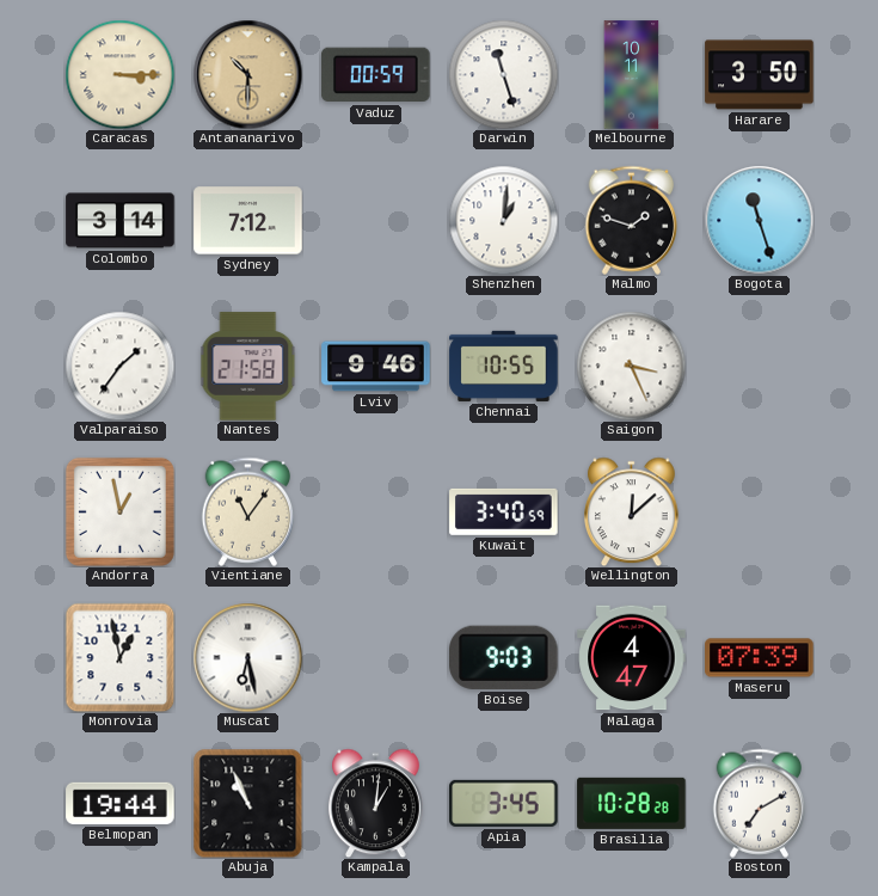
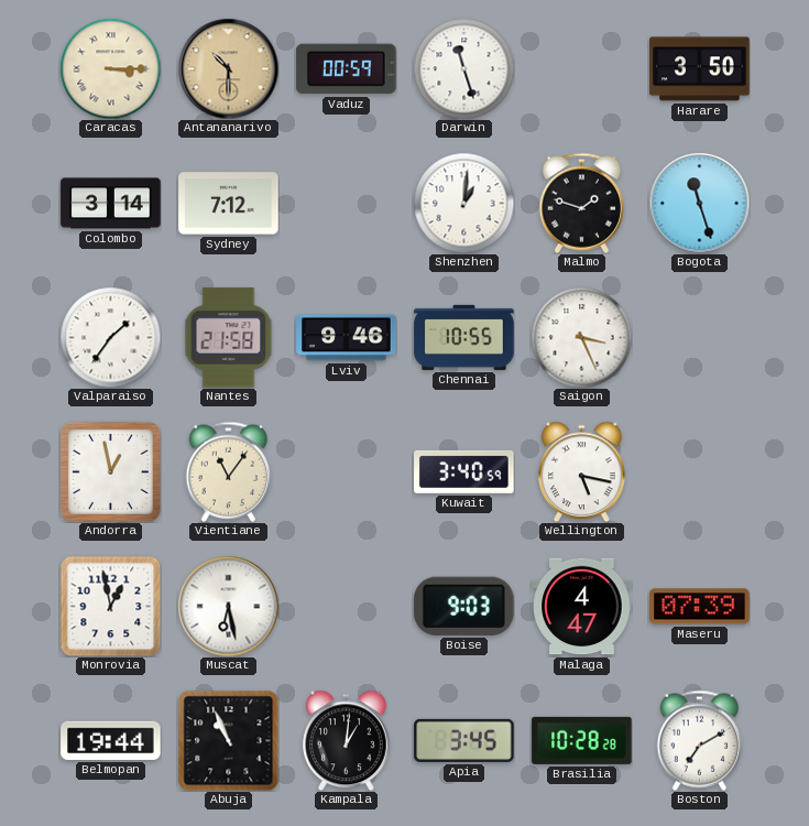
Melbourne: 10:11 -> none
Wellington: 12:08 -> 5:17
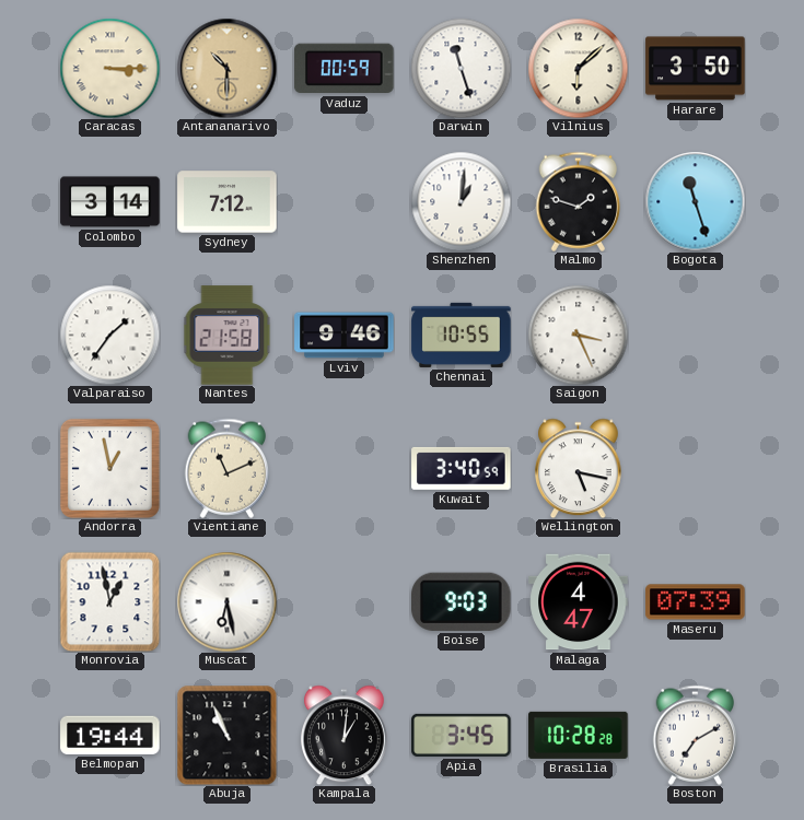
Vilnius: none -> 6:08
Vientiane: 11:06 -> 11:11
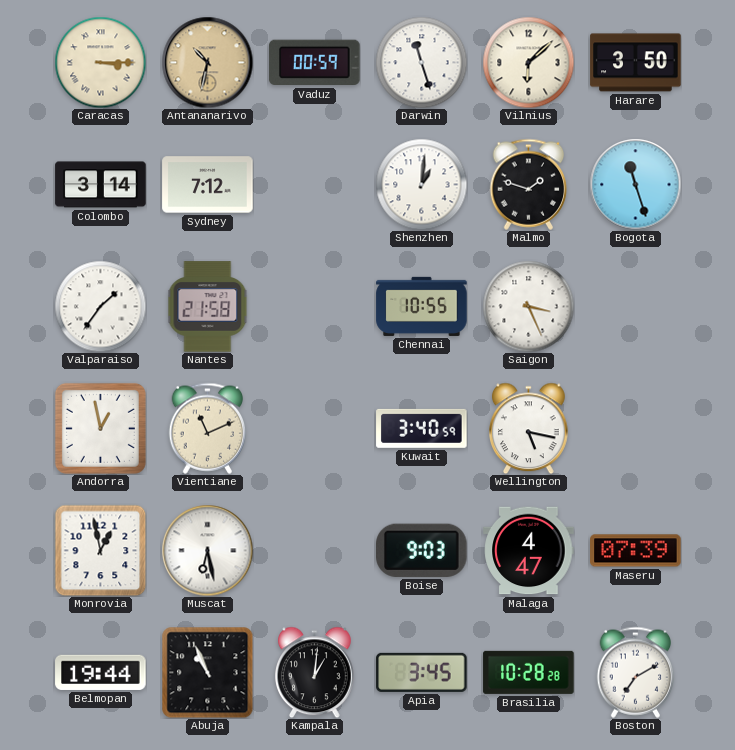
Antananarivo: 10:30 -> 10:32
Lviv: 9:46 -> none
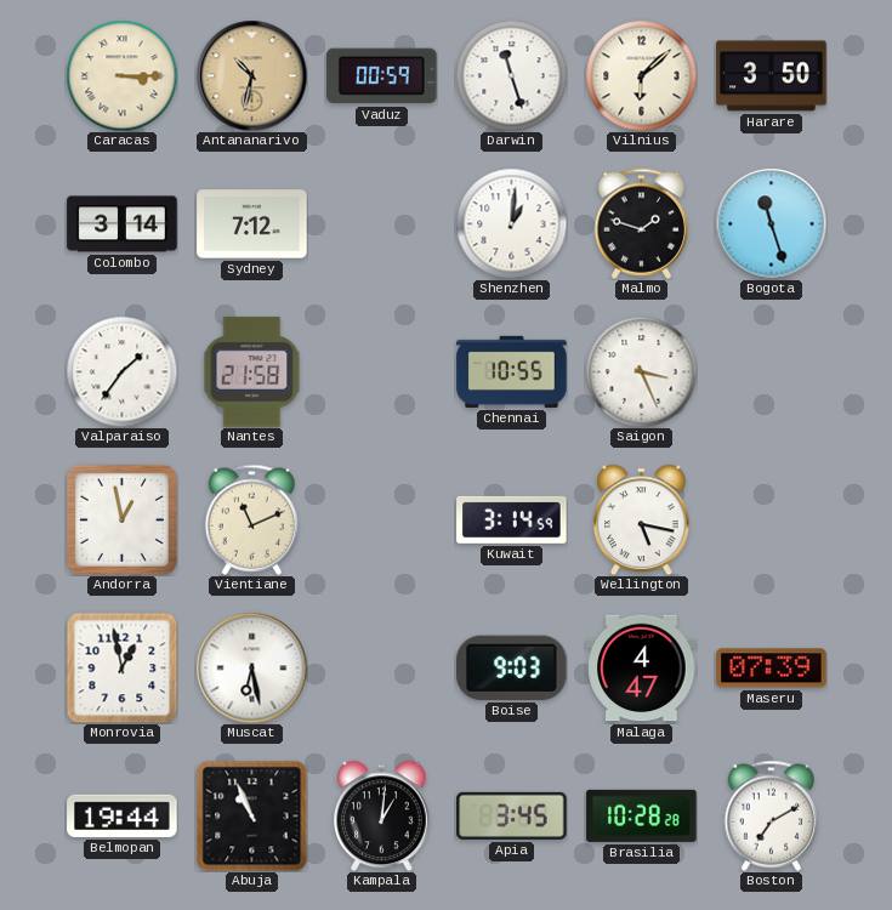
Kuwait: 3:40 -> 3:14
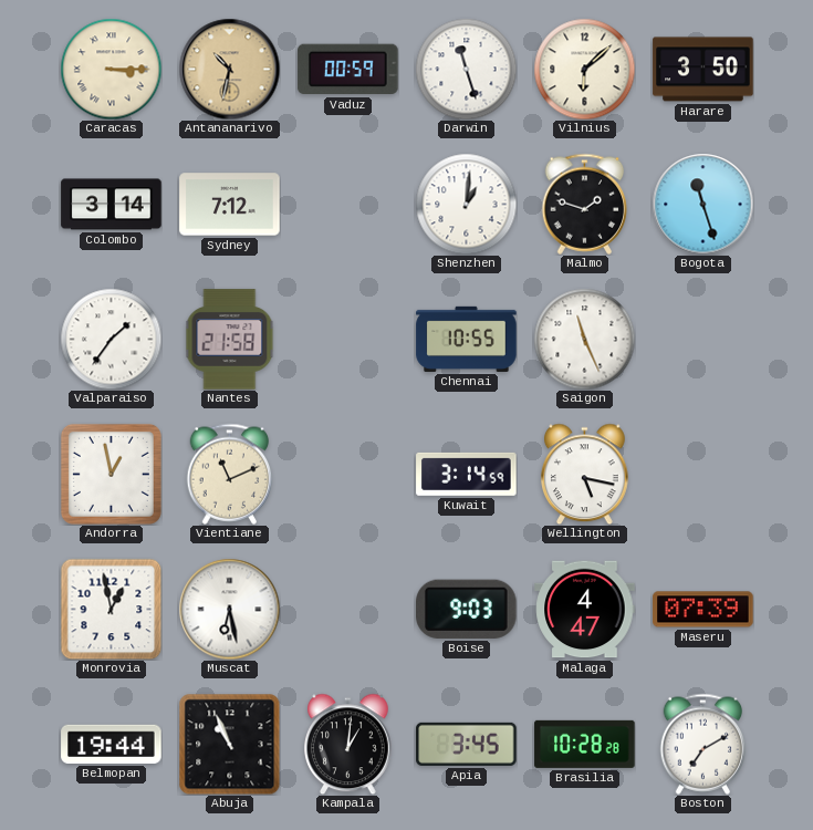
Saigon: 3:26 -> 11:26
